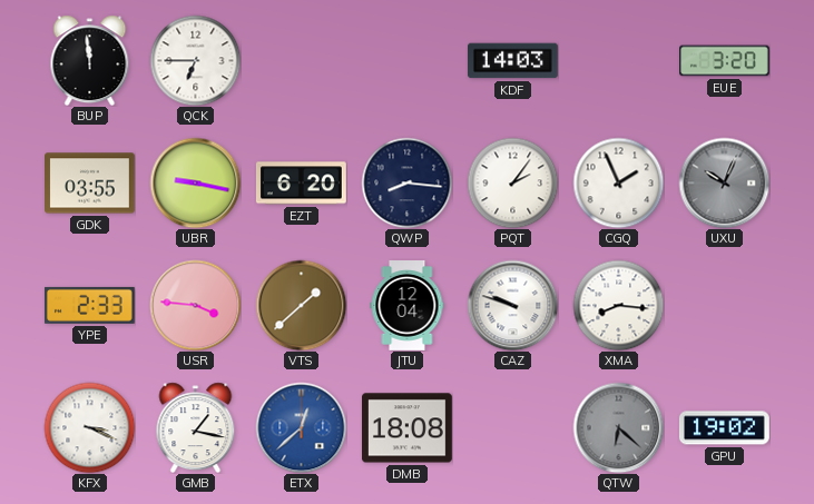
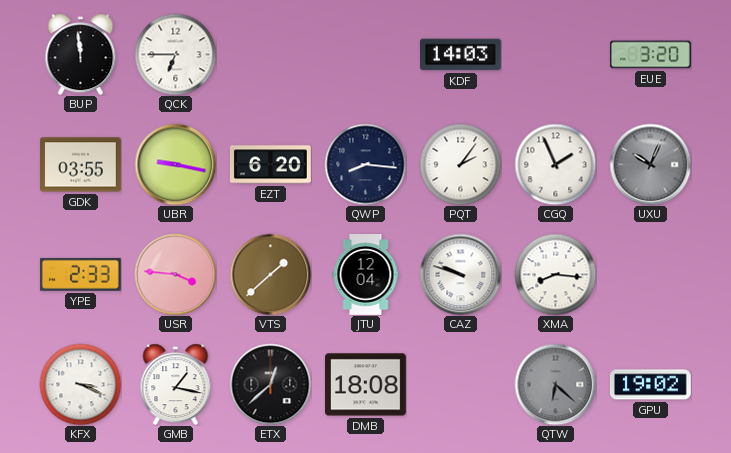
ETX dial: blue -> black
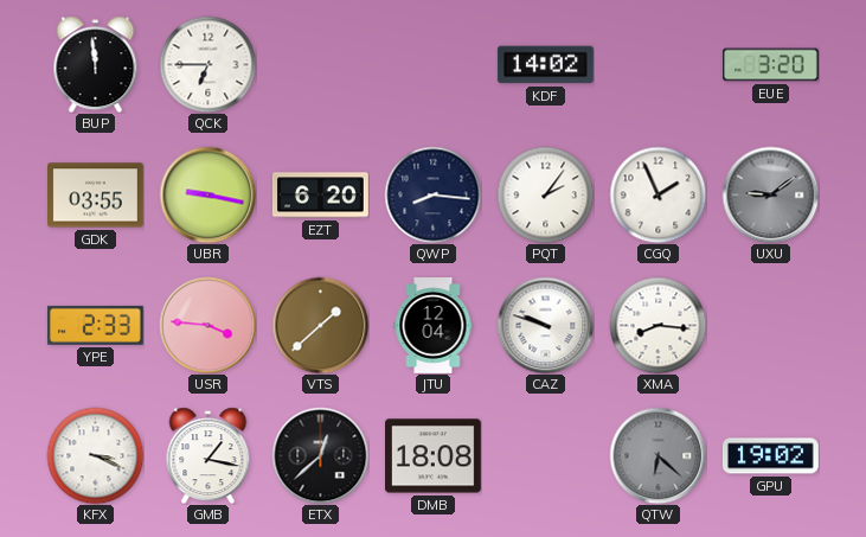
KDF: 14:03 -> 14:02
UXU: 10:04 -> 9:09
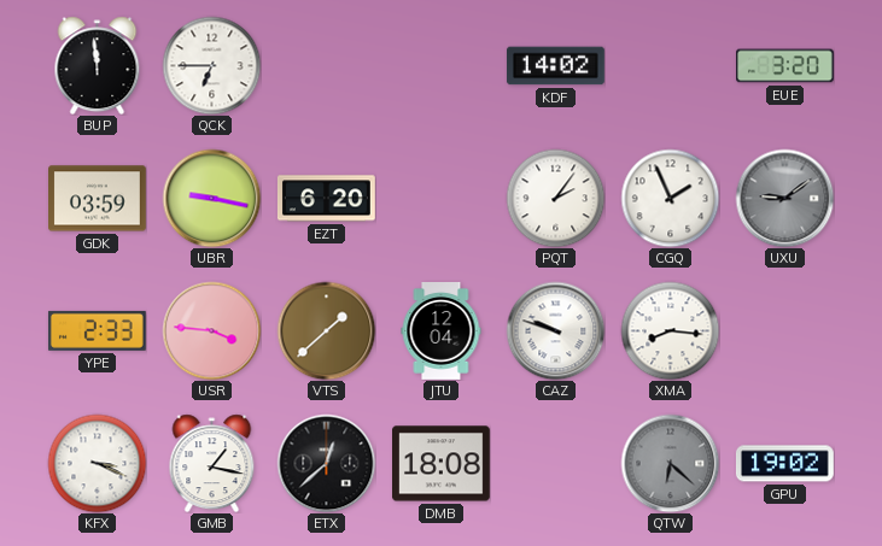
GDK: 03:55 -> 03:59
QWP: 8:16 -> none
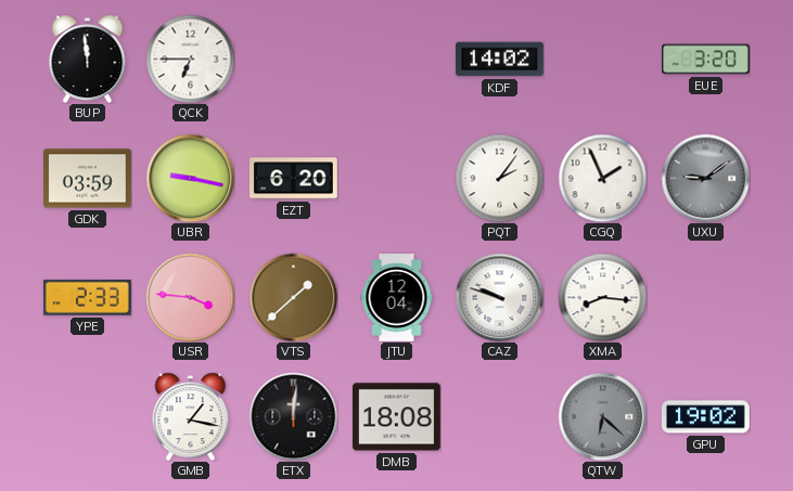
KFX: 3:19 -> none
ETX: 12:38 -> 12:01
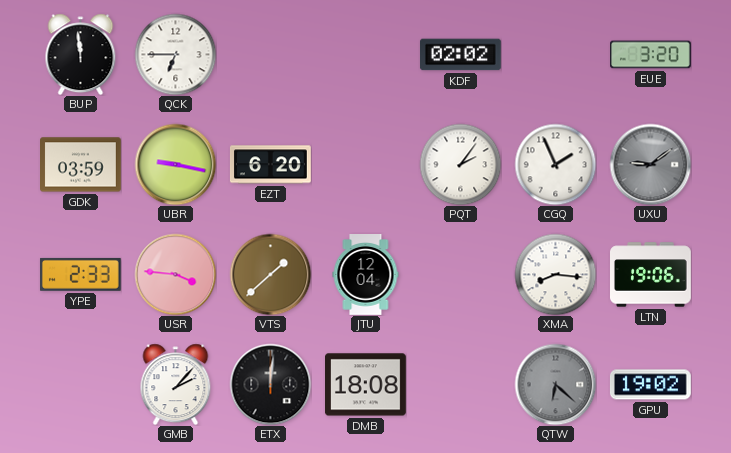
KDF: 14:02 -> 02:02
CAZ: 9:48 -> none
LTN: none -> 19:06
GMB: 1:17 -> 2:07
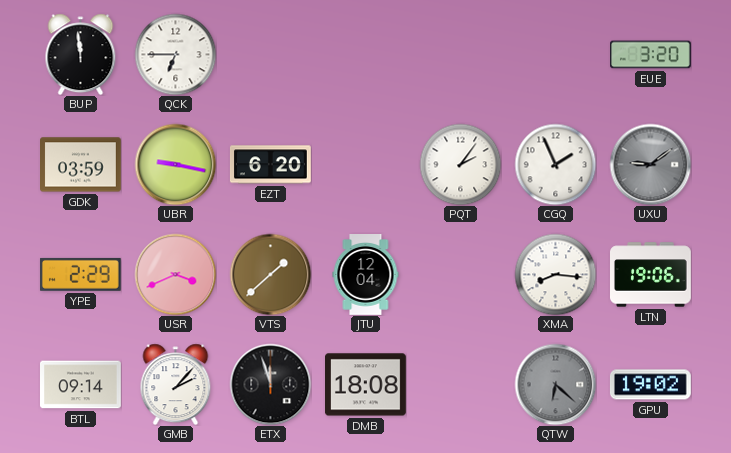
KDF: 02:02 -> none
YPE: 2:33 -> 2:29
USR: 3:46 -> 3:41
BTL: none -> 09:14
ETX: 12:01 -> 11:57
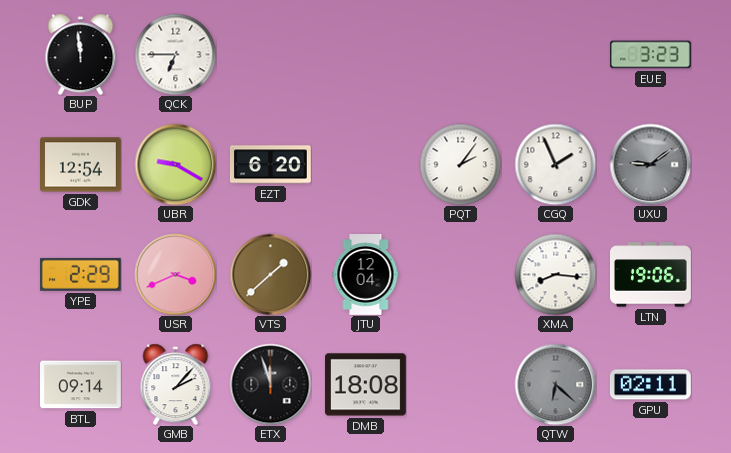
EUE: 3:20 -> 3:23
GDK: 03:59 -> 12:54
UBR: 9:17 -> 9:20
GPU: 19:02 -> 02:11
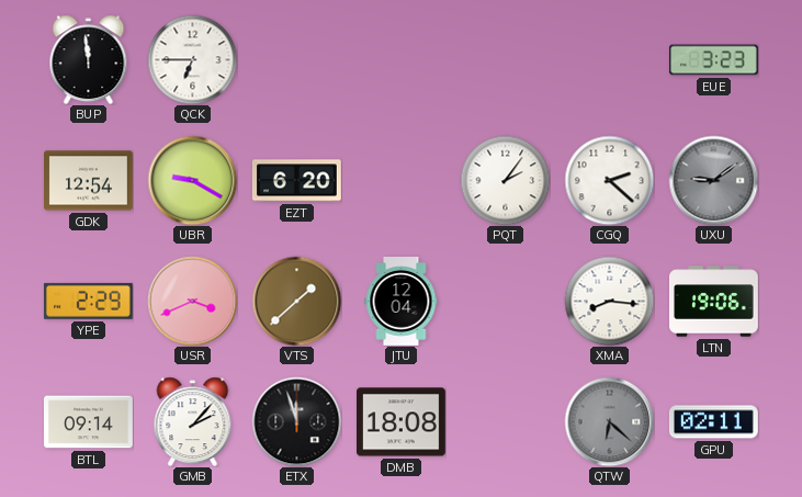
CGQ: 1:56 -> 2:22
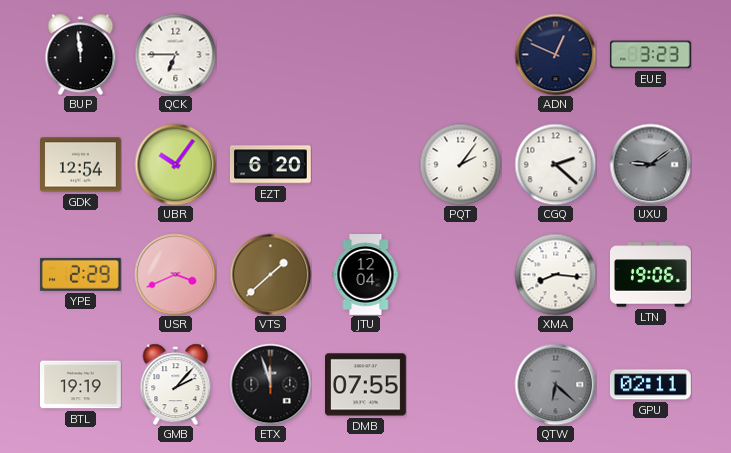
ADN: none -> 12:49
UBR: 9:20 -> 10:06
BTL: 09:14 -> 19:19
DMB: 18:08 -> 07:55
